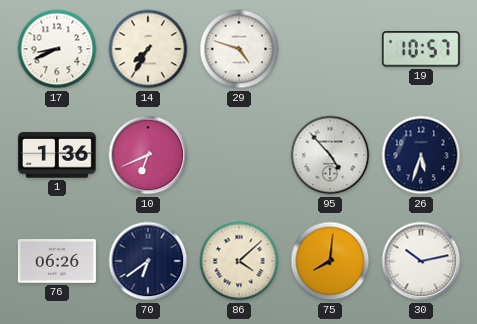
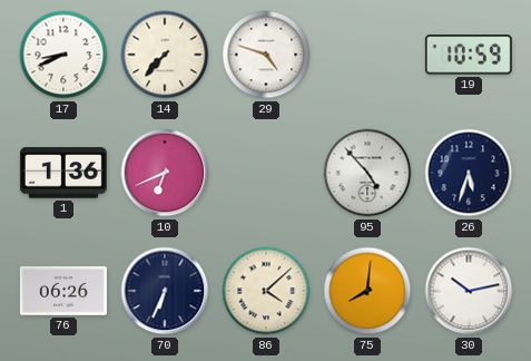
14: 7:35 -> 7:37
19: 10:57 -> 10:59
70: 6:39 -> 6:34
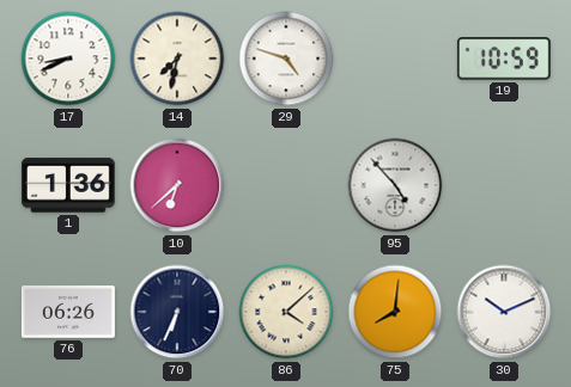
14: 7:37 -> 7:32
10: 6:41 -> 6:38
26: 5:33 -> none
30: 10:13 -> 10:11
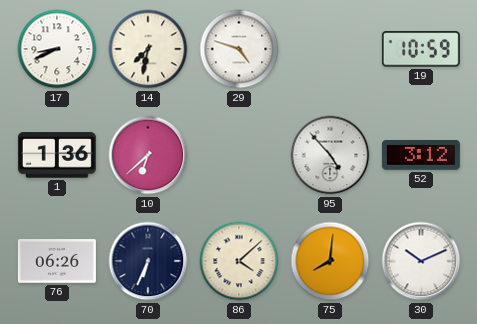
52: none -> 3:12
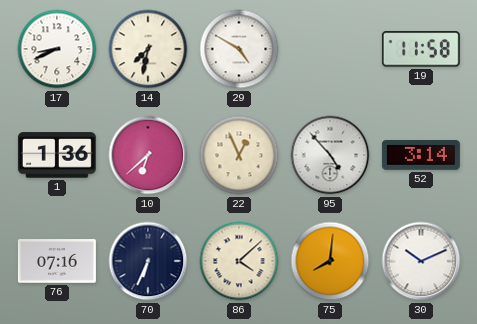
29: 4:48 -> 4:50
19: 10:59 -> 11:58
22: none -> 12:56
52: 3:12 -> 3:14
76: 06:26 -> 07:16
